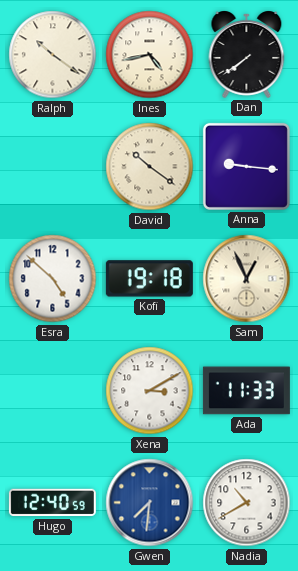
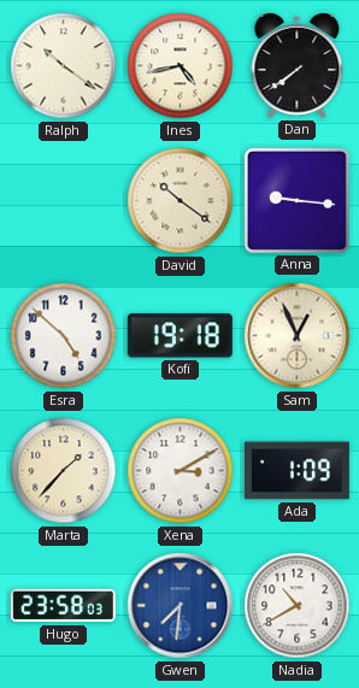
Marta: none -> 1:37
Ada: 11:33 -> 1:09
Hugo: 12:40 -> 23:58
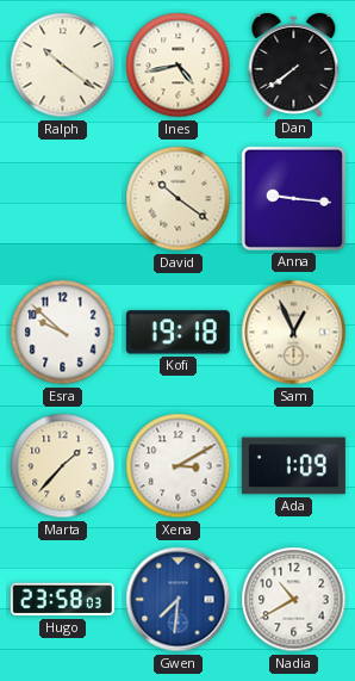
Esra: 4:52 -> 9:52
